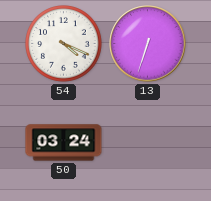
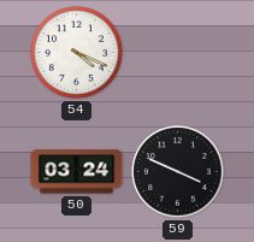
13: 6:33 -> none
59: none -> 3:49
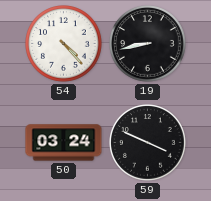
54: 4:19 -> 4:23
19: none -> 8:43
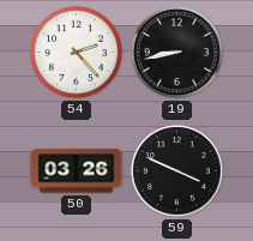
54: 4:23 -> 2:23
50: 03:24 -> 03:26
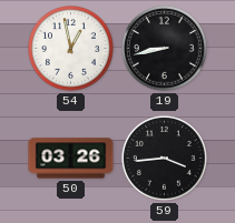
54: 2:23 -> 12:58
59: 3:49 -> 3:44
